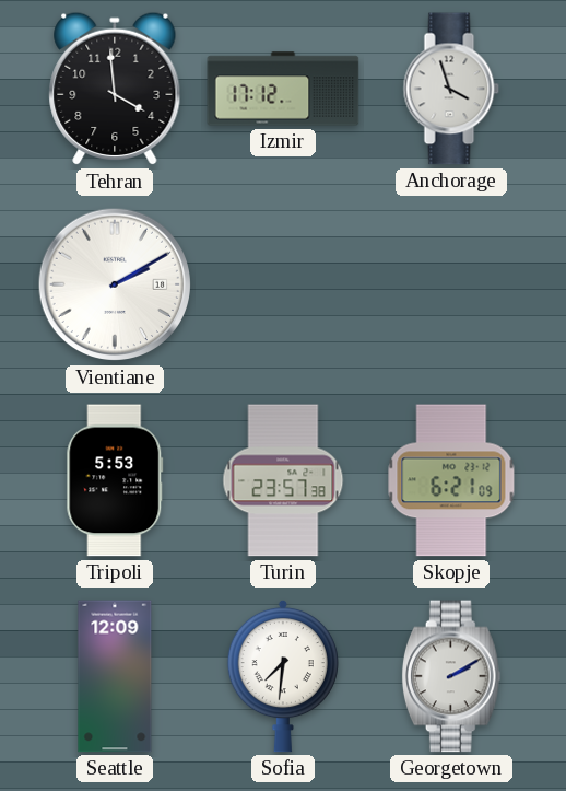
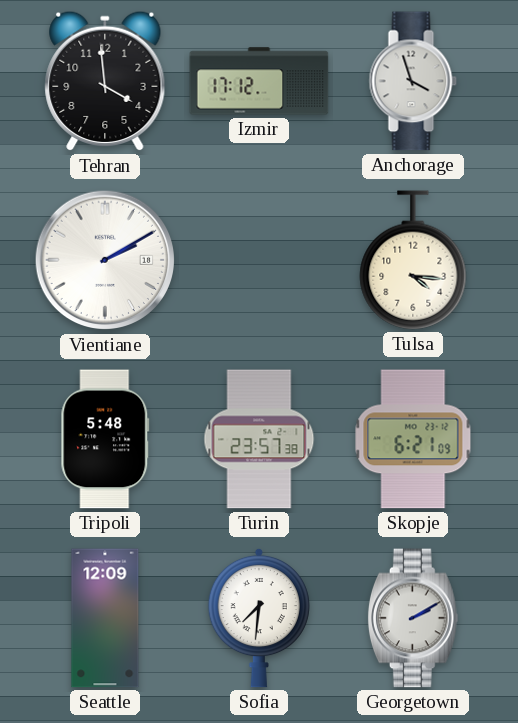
Tulsa: none -> 4:16
Tripoli: 5:53 -> 5:48
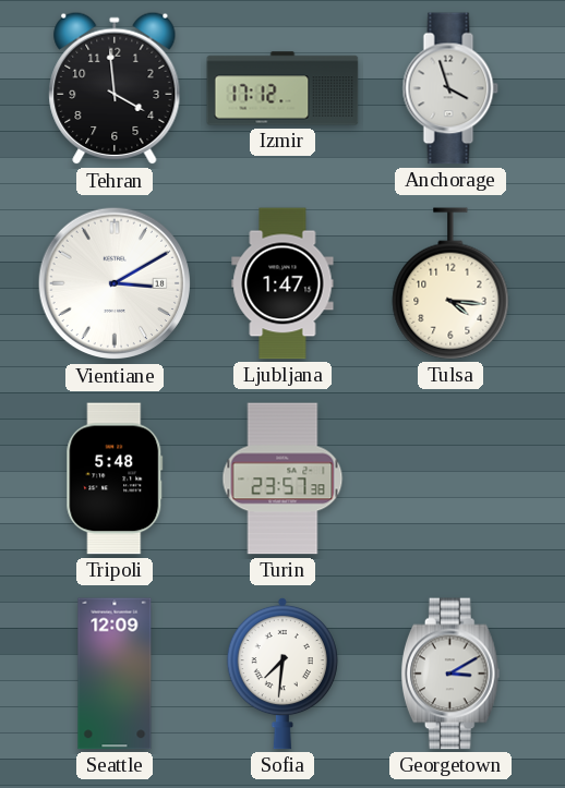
Vientiane: 2:10 -> 3:10
Ljubljana: none -> 1:47
Skopje: 6:21 -> none
Georgetown: 2:10 -> 3:10
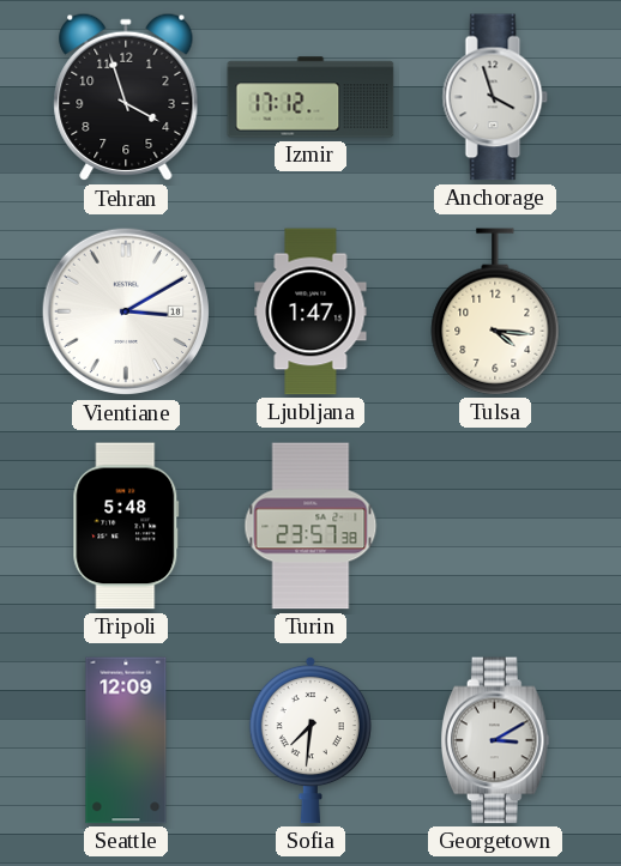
Tehran: 3:59 -> 3:57
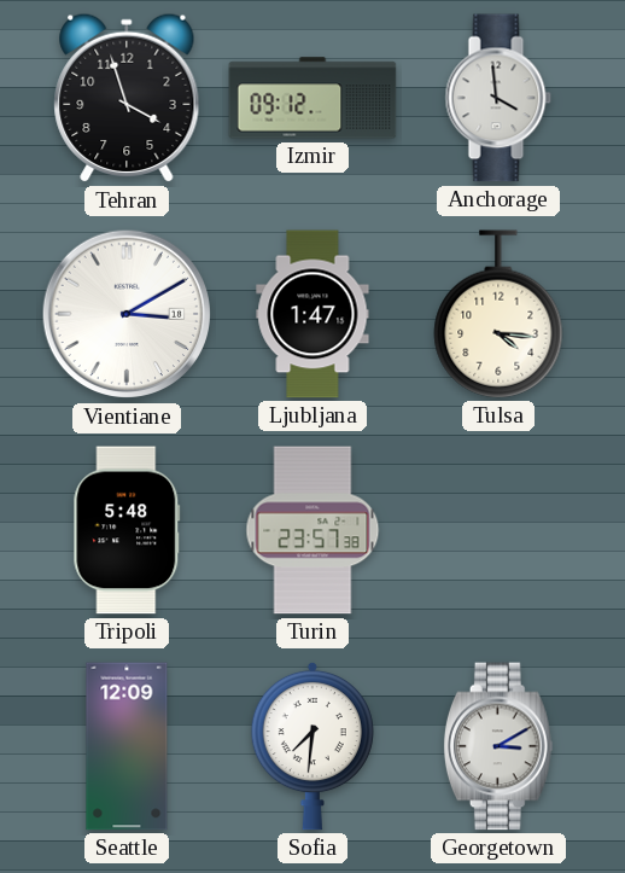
Izmir: 17:12 -> 09:12
Anchorage: 3:57 -> 3:59
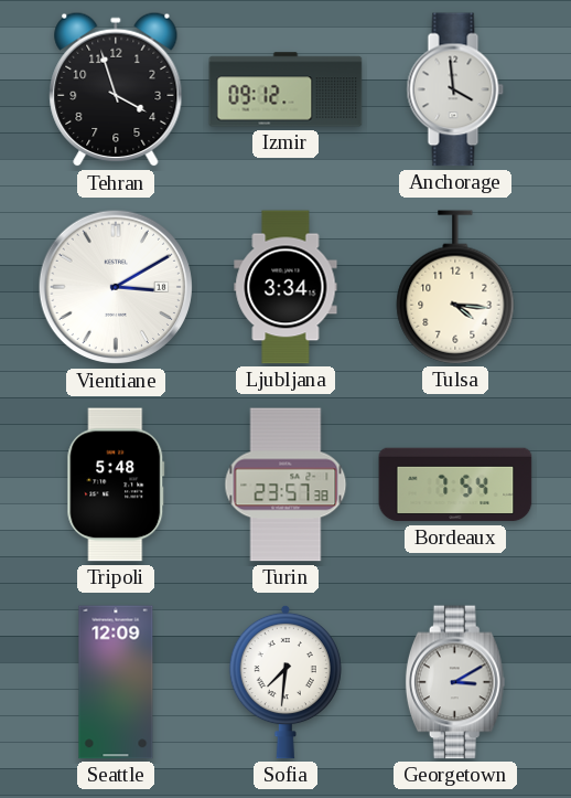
Ljubljana: 1:47 -> 3:34
Bordeaux: none -> 7:54
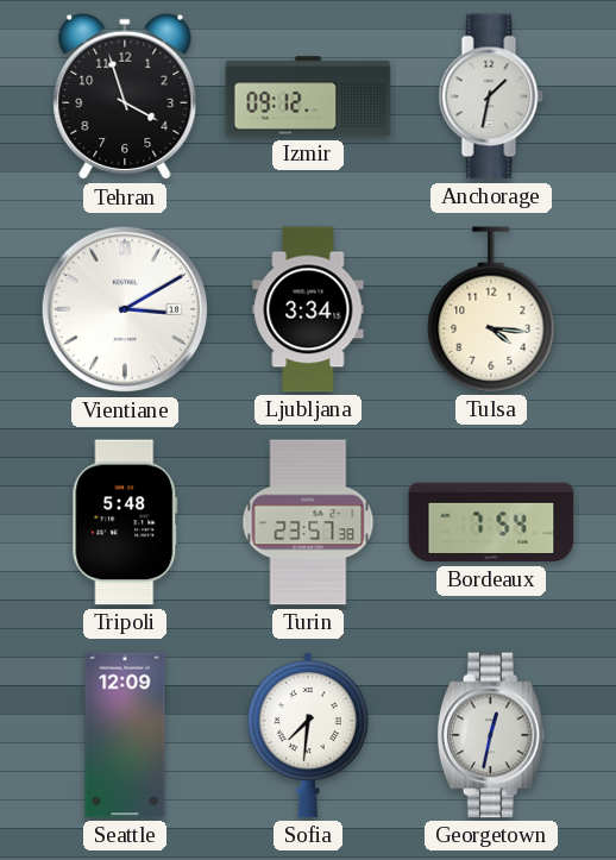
Anchorage: 3:59 -> 1:32
Georgetown: 3:10 -> 12:32
